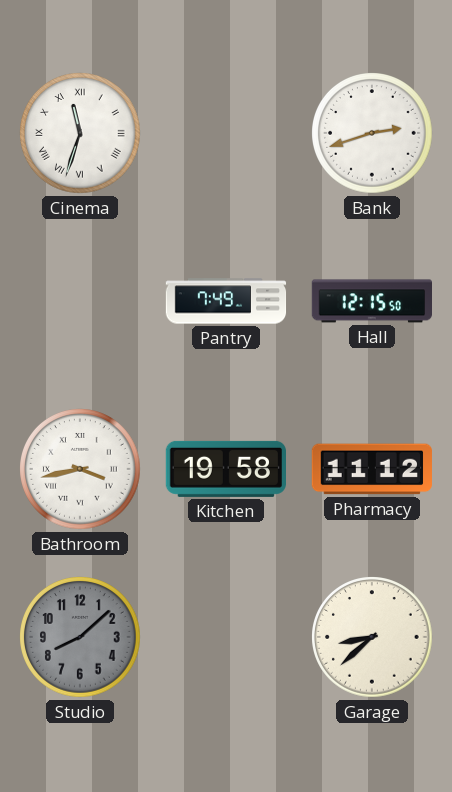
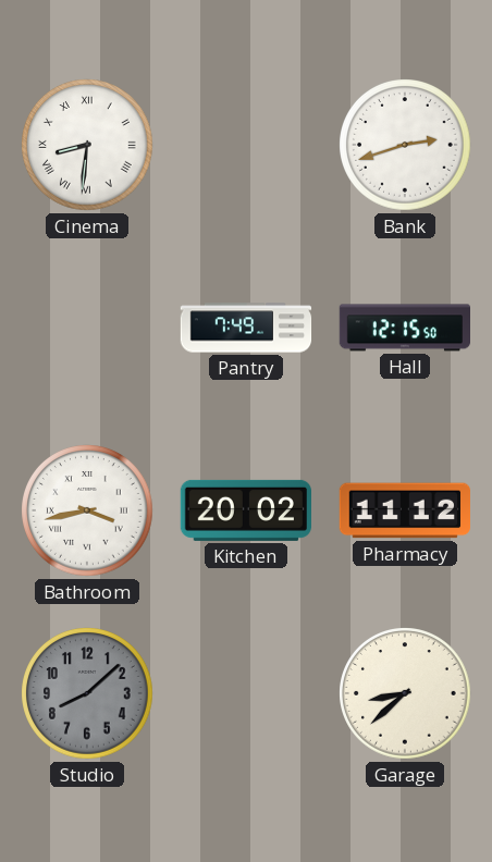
Cinema: 11:33 -> 8:31
Kitchen: 19:58 -> 20:02
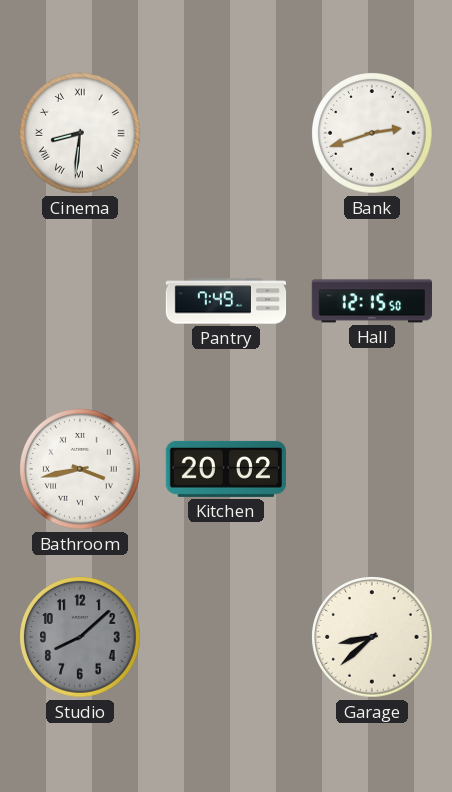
Pharmacy: 11:12 -> none
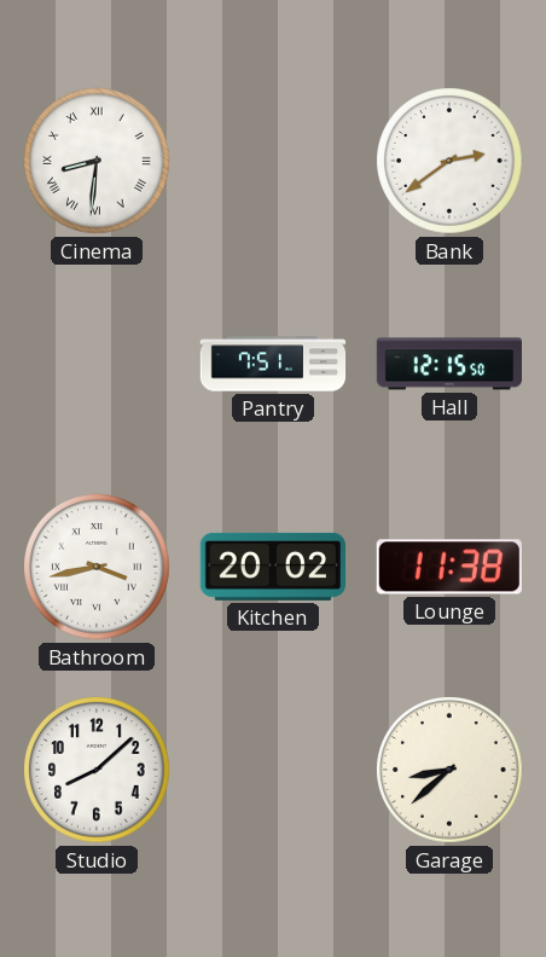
Bank: 2:42 -> 2:39
Pantry: 7:49 -> 7:51
Lounge: none -> 11:38
Studio dial: grey -> white
